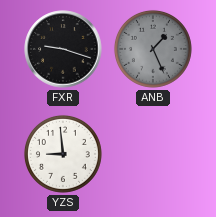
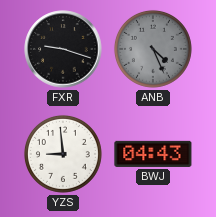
ANB: 1:26 -> 4:26
BWJ: none -> 04:43
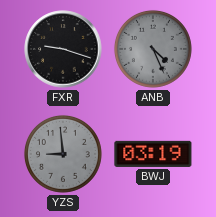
YZS dial: white -> grey
BWJ: 04:43 -> 03:19
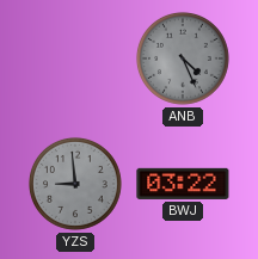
FXR: 9:18 -> none
BWJ: 03:19 -> 03:22
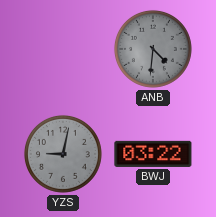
ANB: 4:26 -> 4:31
YZS: 8:59 -> 9:02
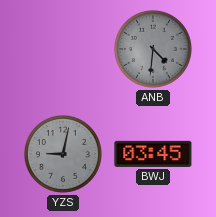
BWJ: 03:22 -> 03:45
